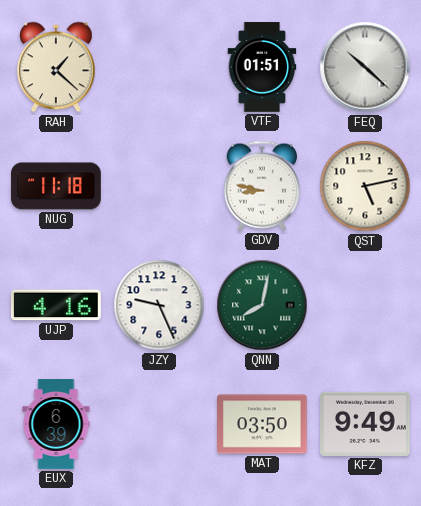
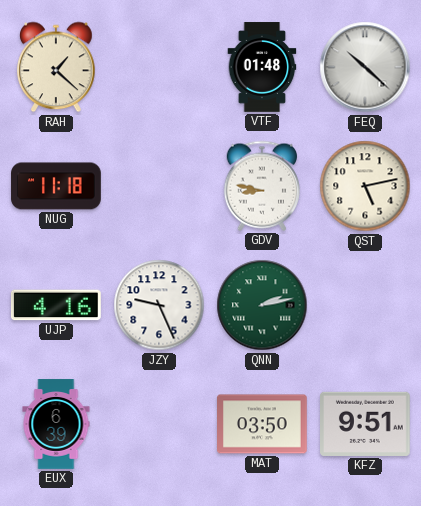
VTF: 01:51 -> 01:48
QNN: 8:02 -> 2:13
KFZ: 9:49 -> 9:51
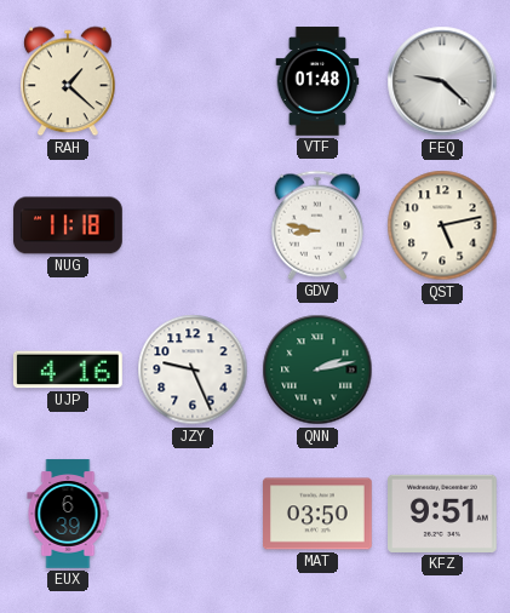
FEQ: 10:22 -> 9:22
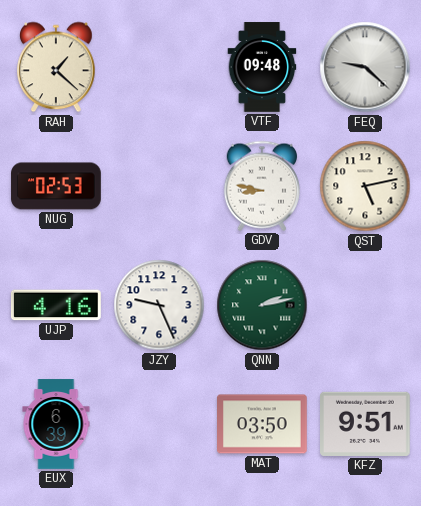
VTF: 01:48 -> 09:48
NUG: 11:18 -> 02:53
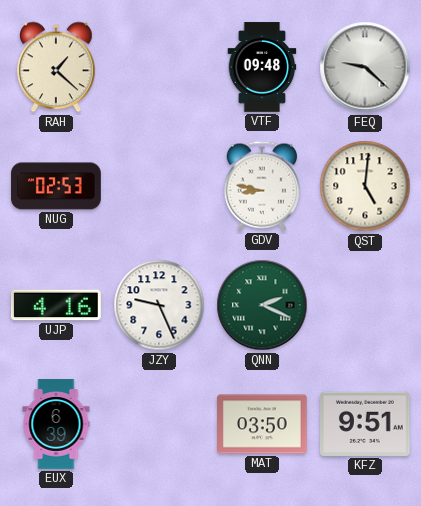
QST: 5:13 -> 5:01
QNN: 2:13 -> 2:19
